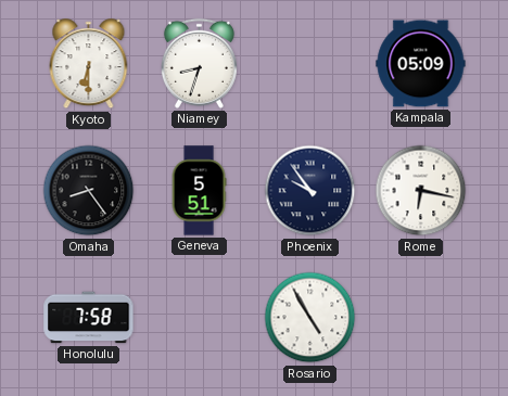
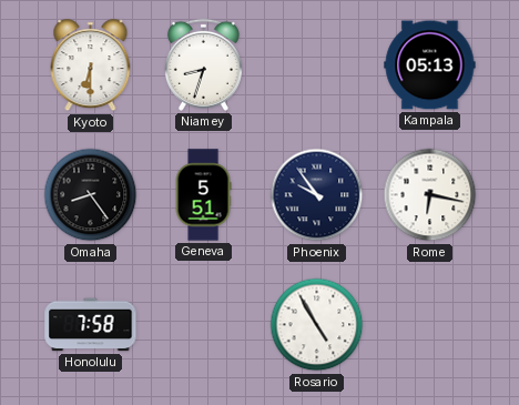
Kampala: 05:09 -> 05:13
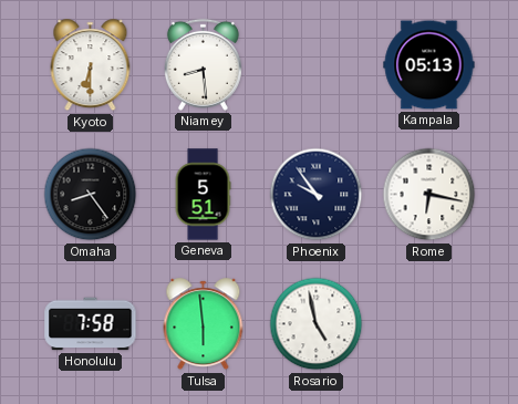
Niamey: 8:33 -> 8:29
Tulsa: none -> 5:59
Rosario: 4:55 -> 4:58
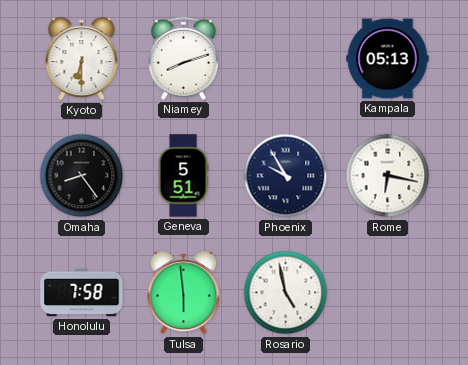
Niamey: 8:29 -> 8:12
Phoenix: 9:54 -> 9:55
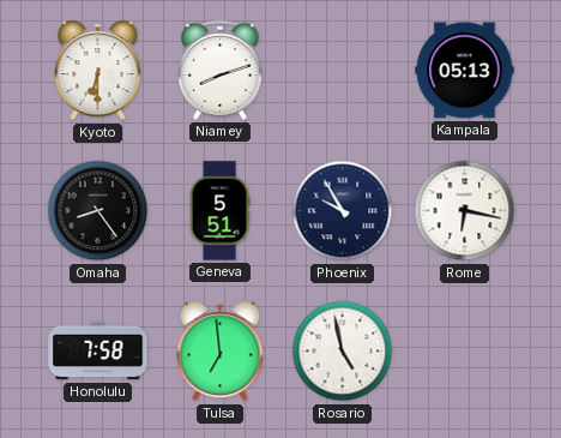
Tulsa: 5:59 -> 6:59
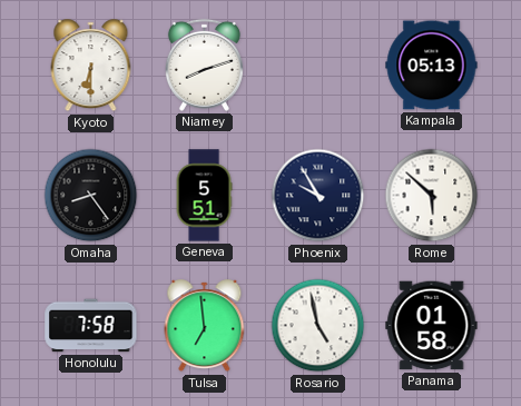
Rome: 6:17 -> 5:52
Panama: none -> 01:58
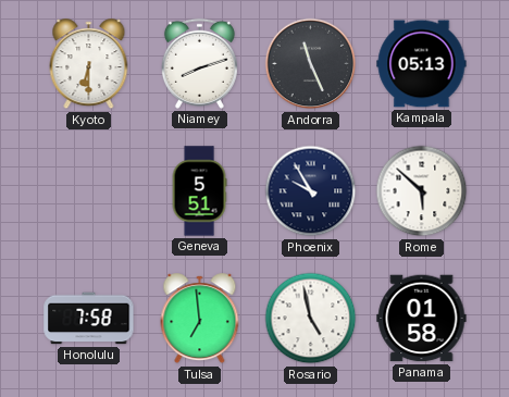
Andorra: none -> 11:26
Omaha: 8:24 -> none
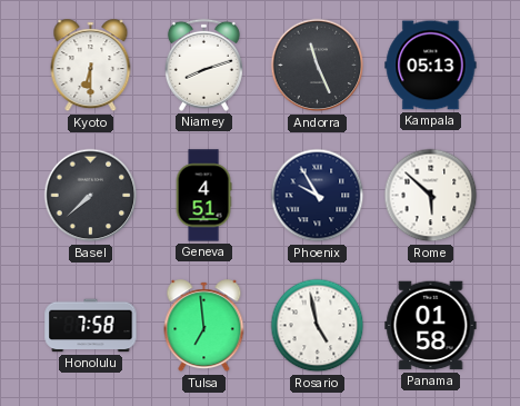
Basel: none -> 7:38
Geneva: 5:51 -> 4:51
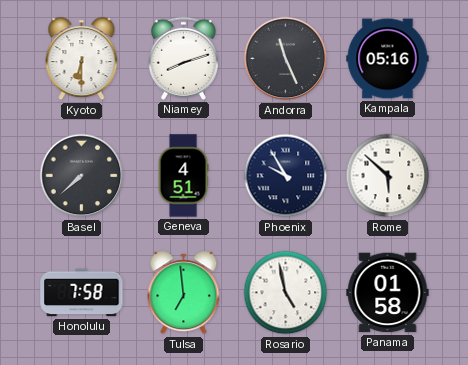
Kampala: 05:13 -> 05:16
